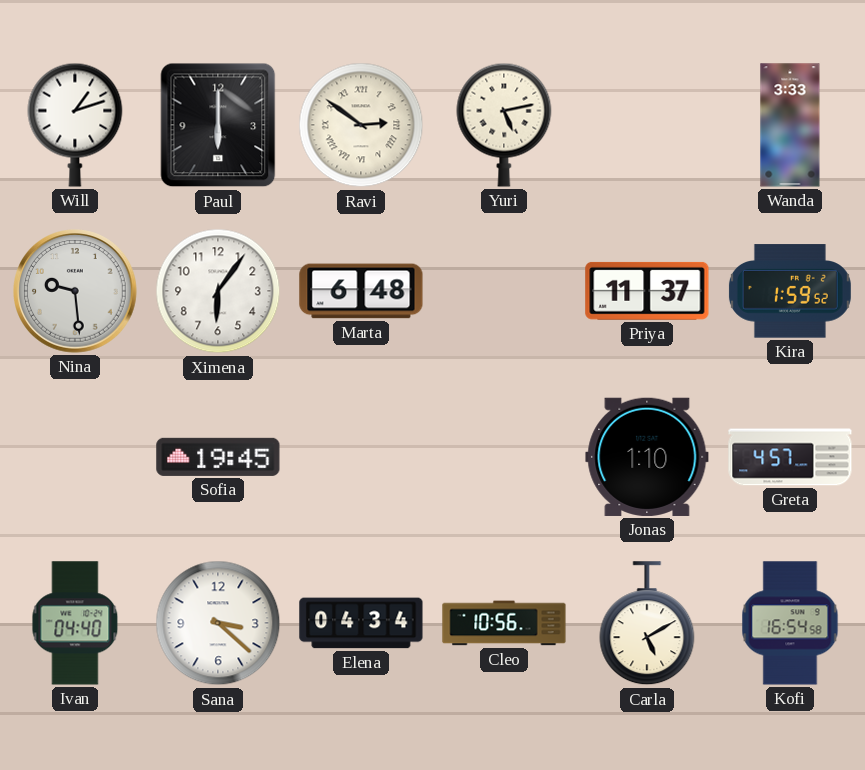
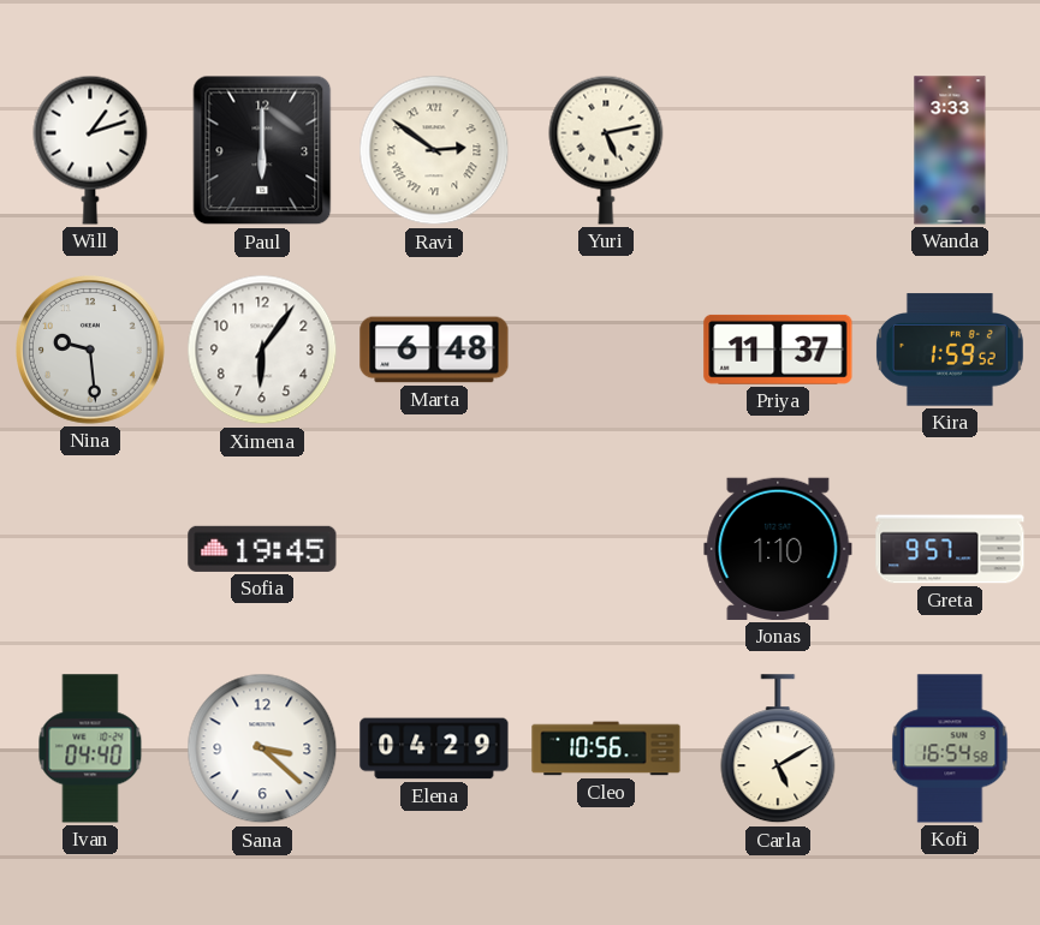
Greta: 4:57 -> 9:57
Elena: 04:34 -> 04:29
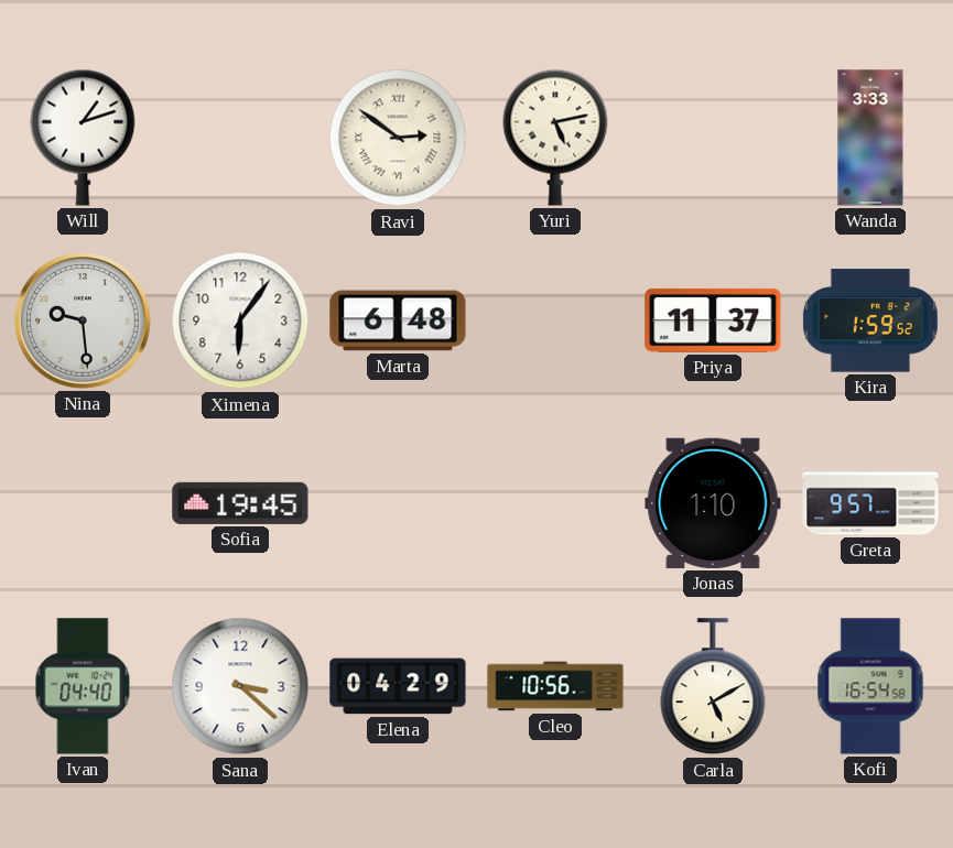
Paul: 6:00 -> none
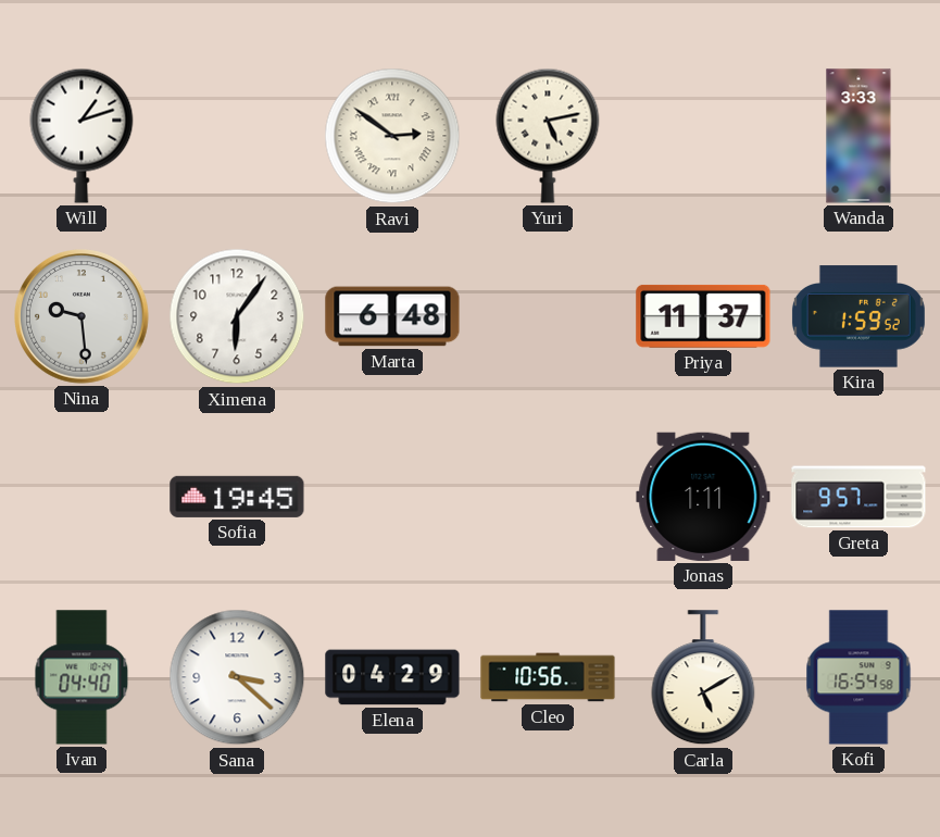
Jonas: 1:10 -> 1:11
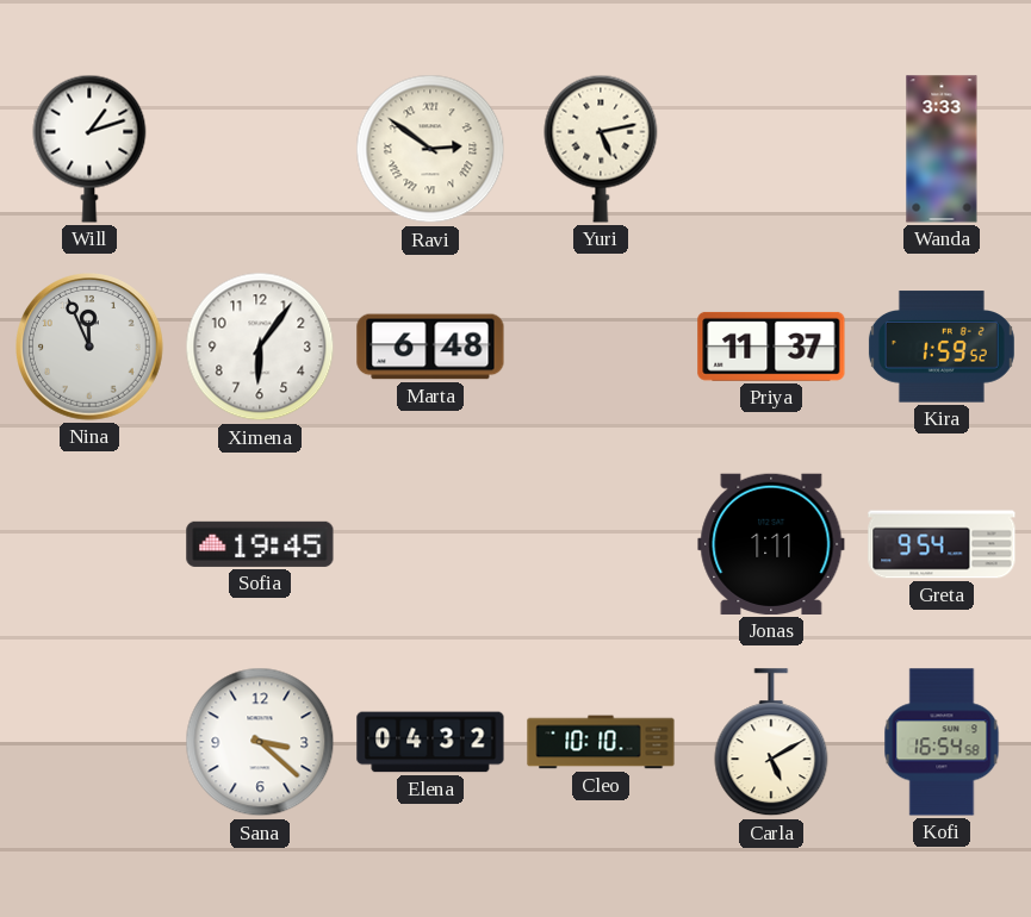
Nina: 9:29 -> 11:56
Greta: 9:57 -> 9:54
Ivan: 04:40 -> none
Elena: 04:29 -> 04:32
Cleo: 10:56 -> 10:10
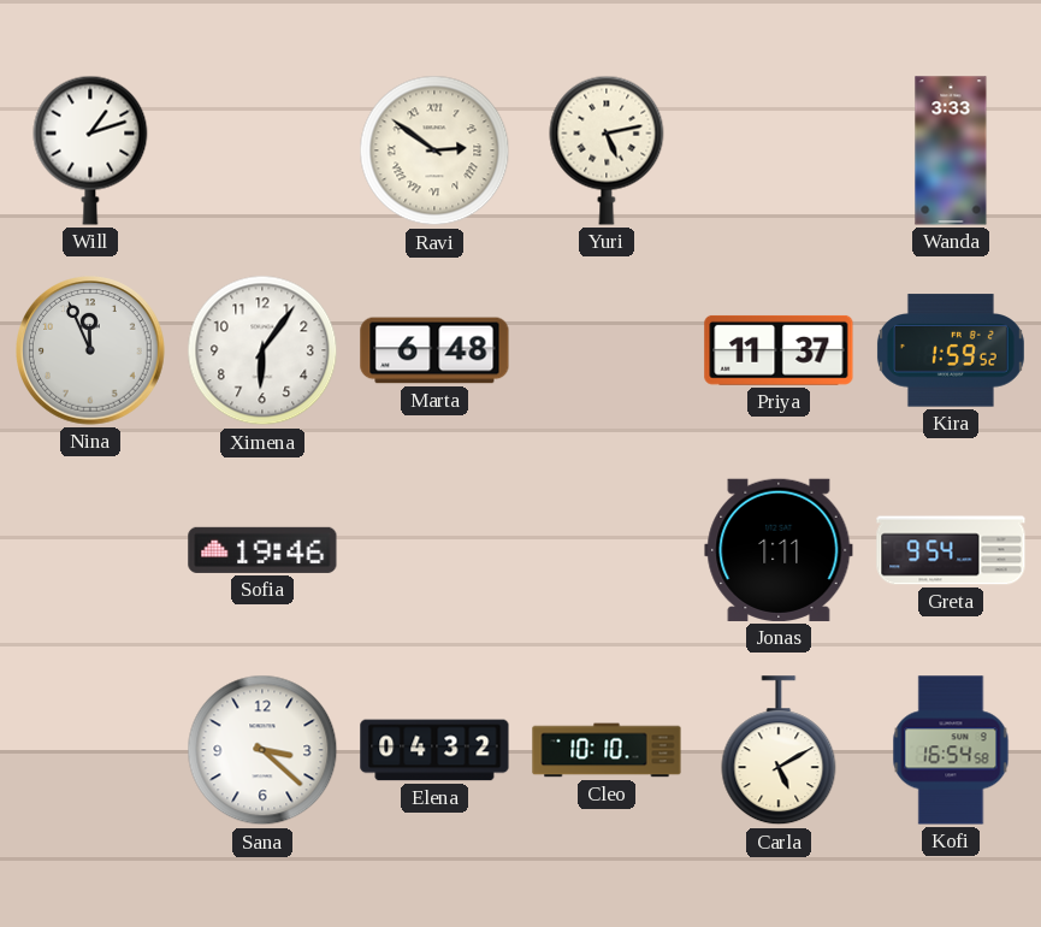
Sofia: 19:45 -> 19:46
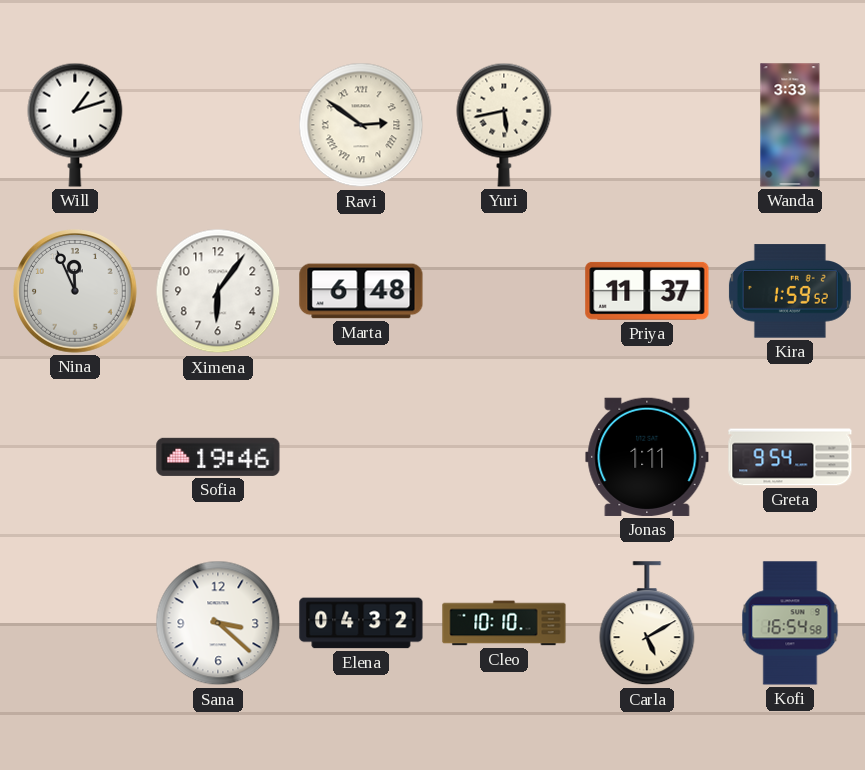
Yuri: 5:13 -> 5:43
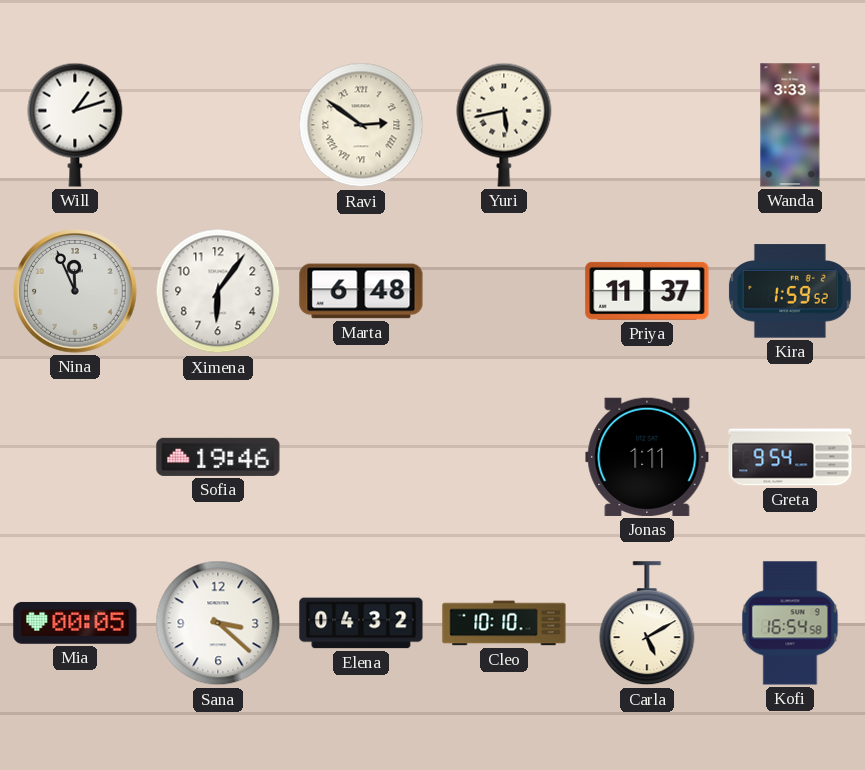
Mia: none -> 00:05
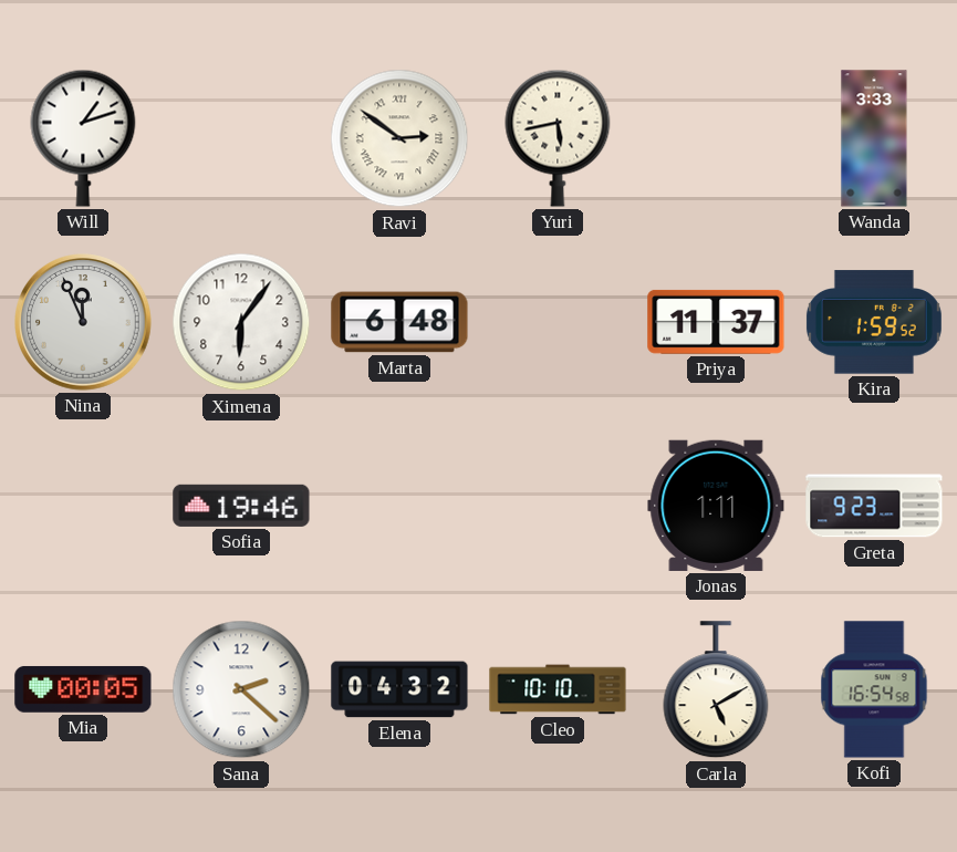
Greta: 9:54 -> 9:23
Sana: 3:22 -> 2:22
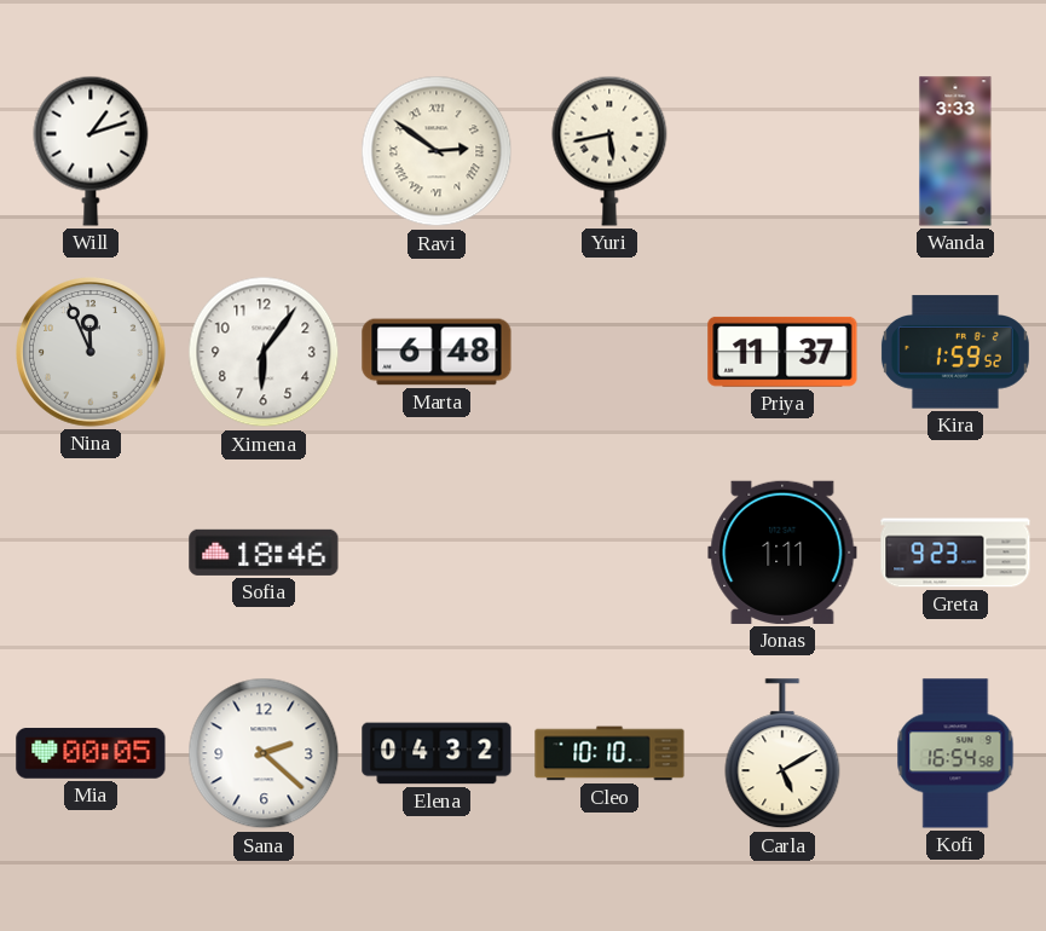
Sofia: 19:46 -> 18:46
